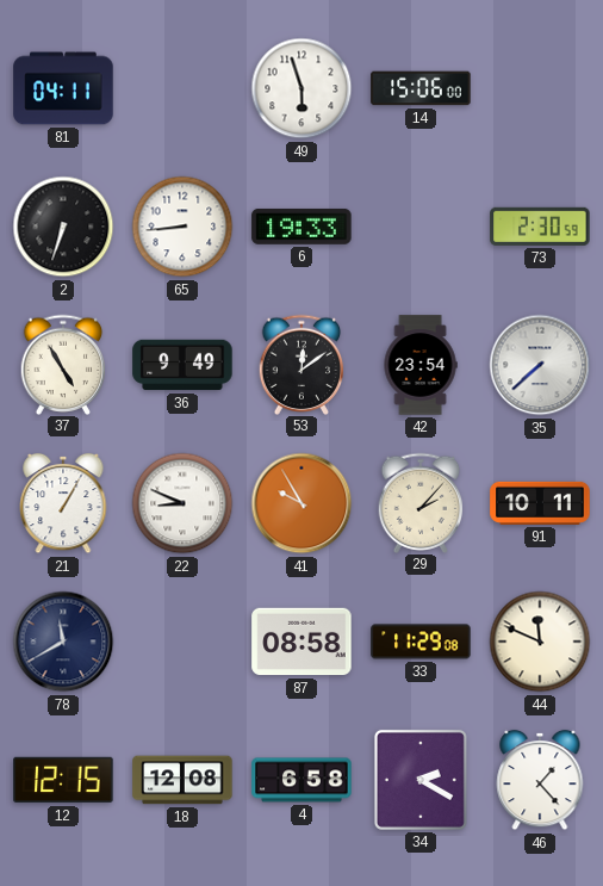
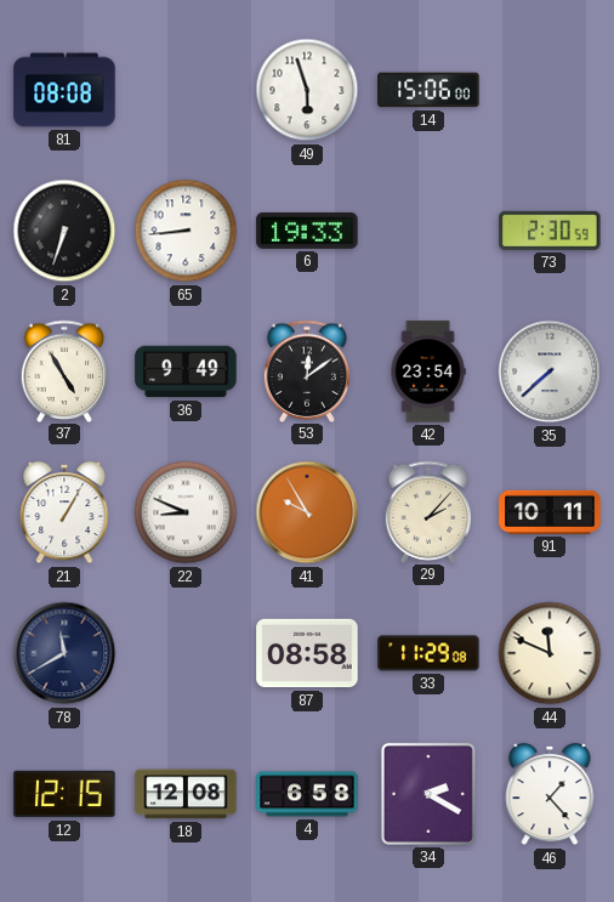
81: 04:11 -> 08:08
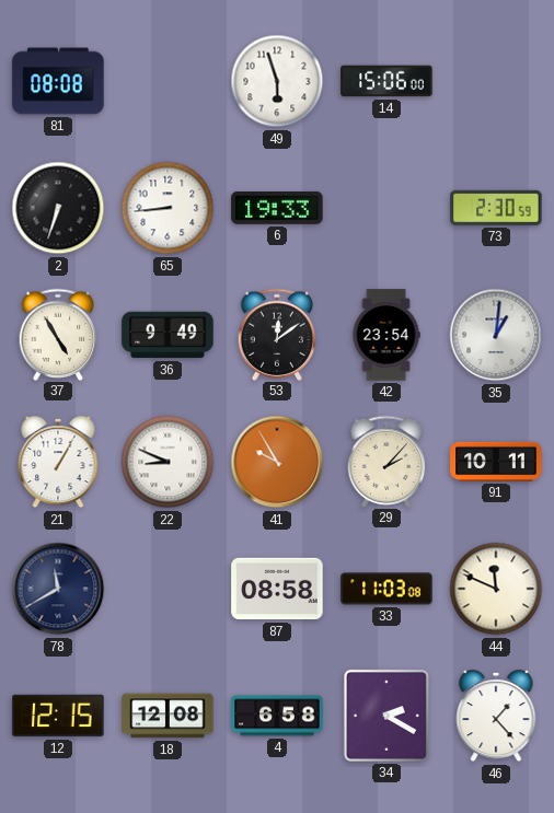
35: 7:38 -> 1:01
33: 11:29 -> 11:03
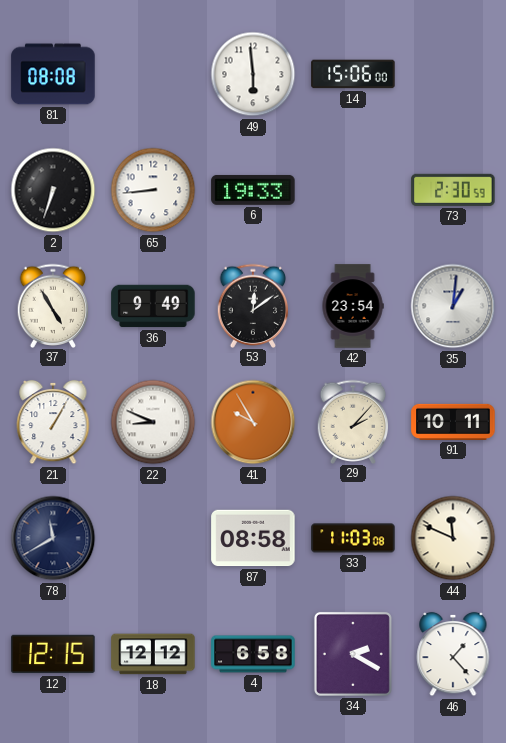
49: 5:57 -> 5:59
18: 12:08 -> 12:12
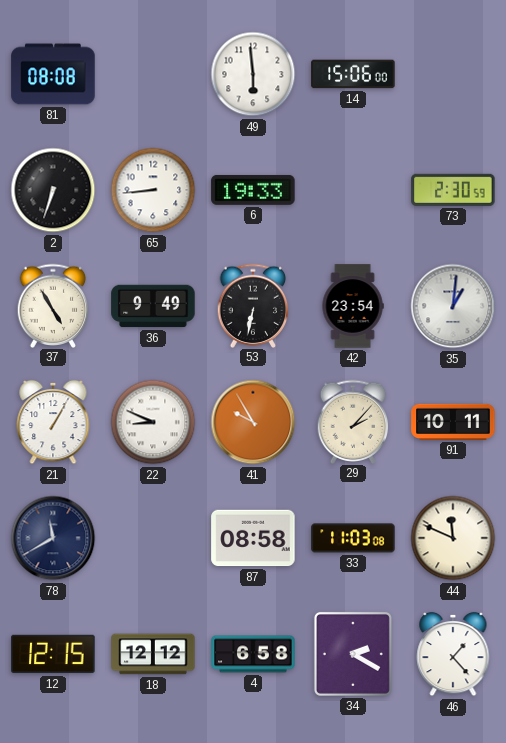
53: 12:09 -> 6:32
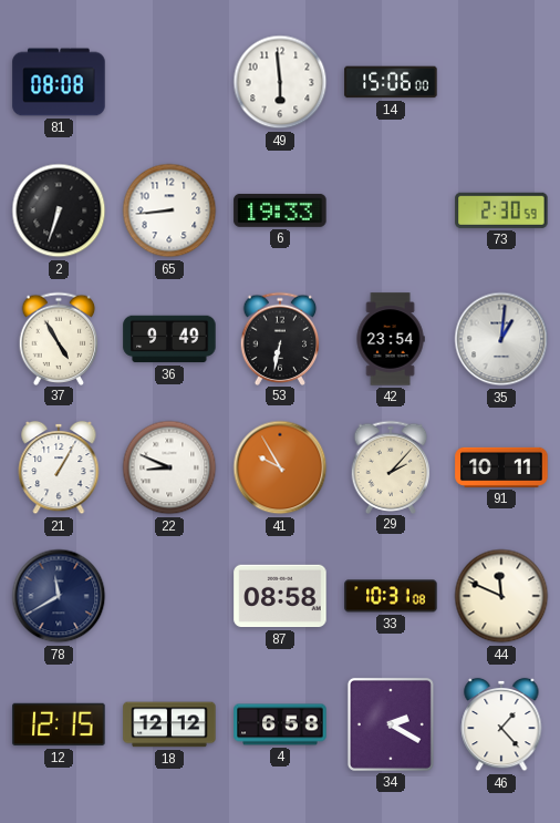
33: 11:03 -> 10:31
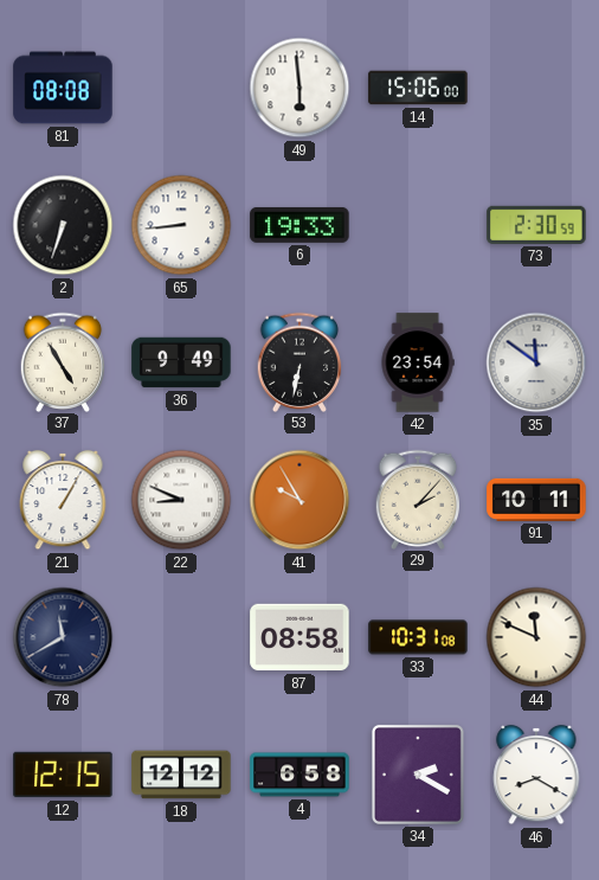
35: 1:01 -> 11:51
46: 1:23 -> 8:20
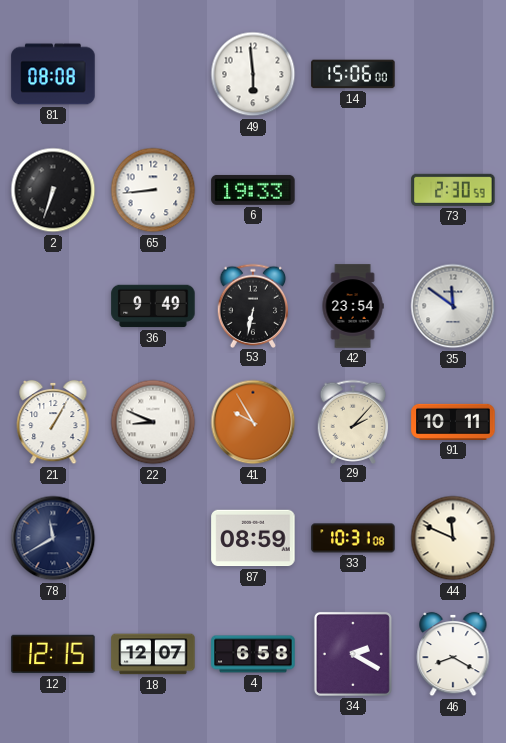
37: 4:55 -> none
87: 08:58 -> 08:59
18: 12:12 -> 12:07
